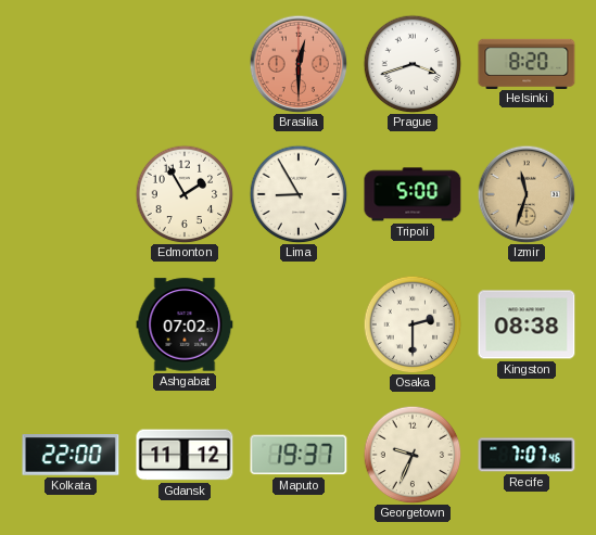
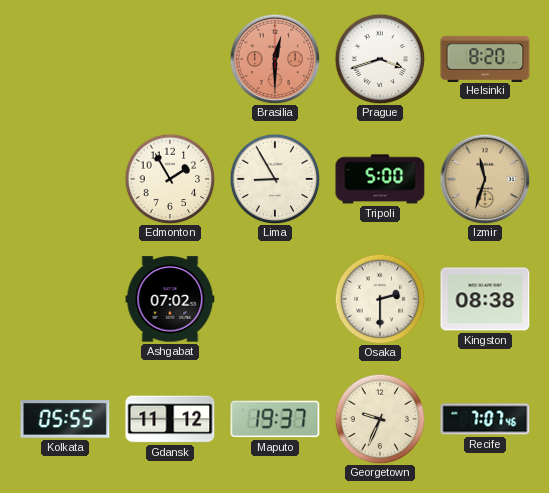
Kolkata: 22:00 -> 05:55
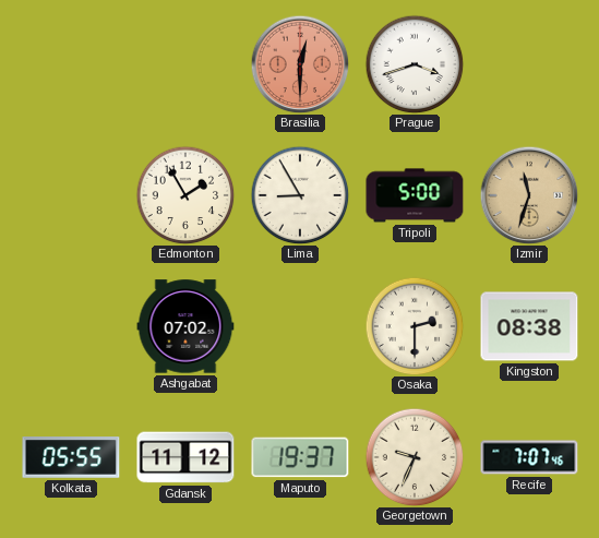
Helsinki: 8:20 -> none
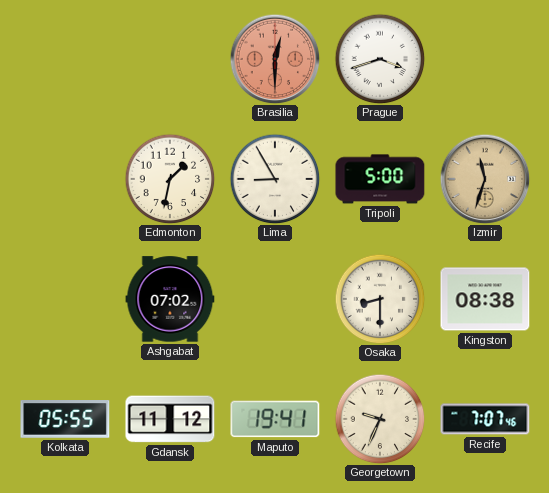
Edmonton: 1:55 -> 1:32
Osaka: 2:30 -> 8:30
Maputo: 19:37 -> 19:41
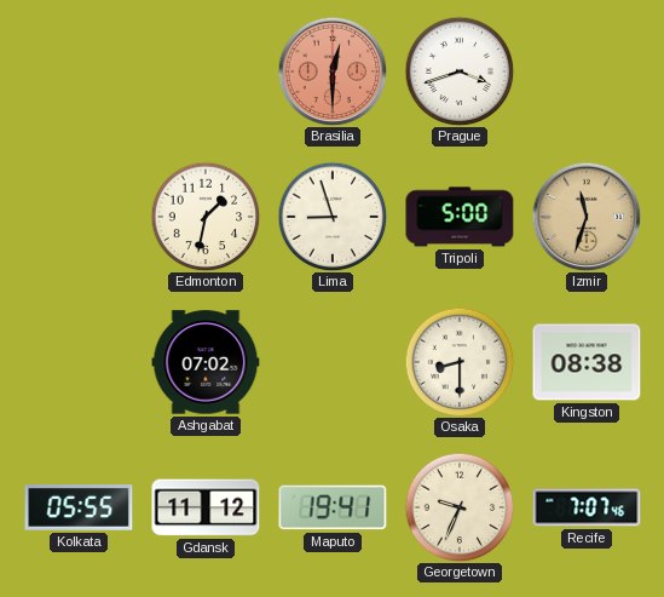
Lima: 8:55 -> 8:57
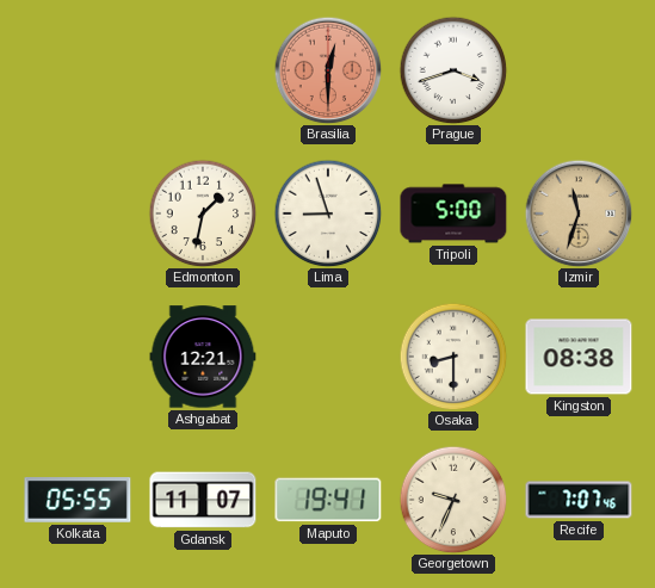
Ashgabat: 07:02 -> 12:21
Gdansk: 11:12 -> 11:07
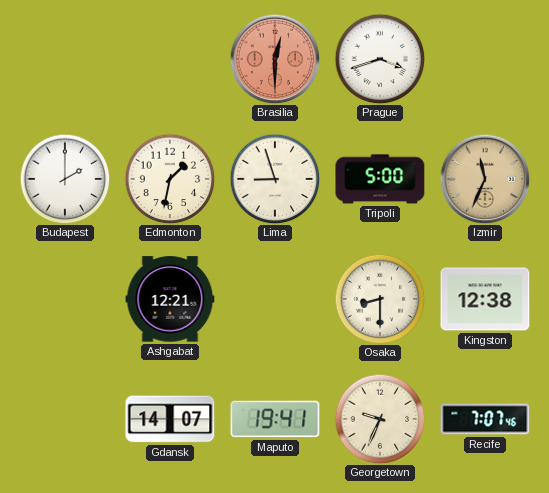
Budapest: none -> 2:00
Izmir: 11:33 -> 11:34
Kingston: 08:38 -> 12:38
Kolkata: 05:55 -> none
Gdansk: 11:07 -> 14:07
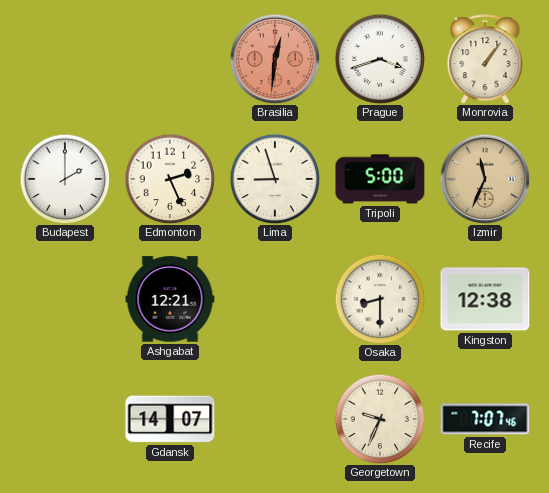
Brasilia: 12:30 -> 12:31
Monrovia: none -> 1:06
Edmonton: 1:32 -> 2:26
Maputo: 19:41 -> none
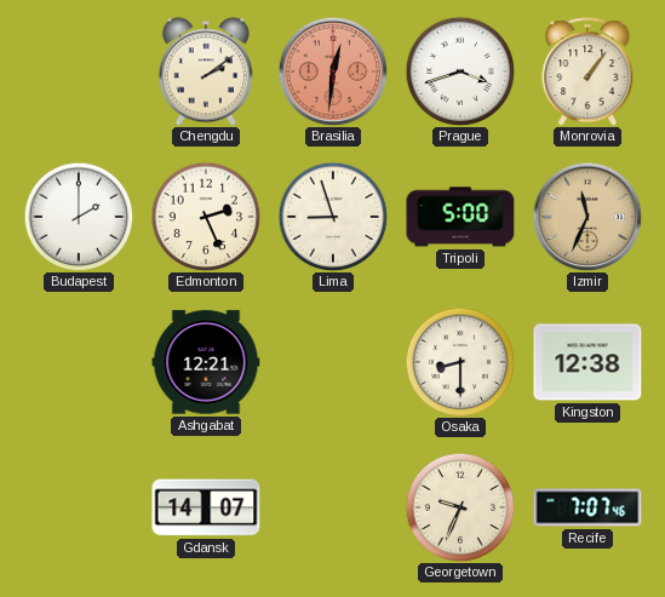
Chengdu: none -> 2:09
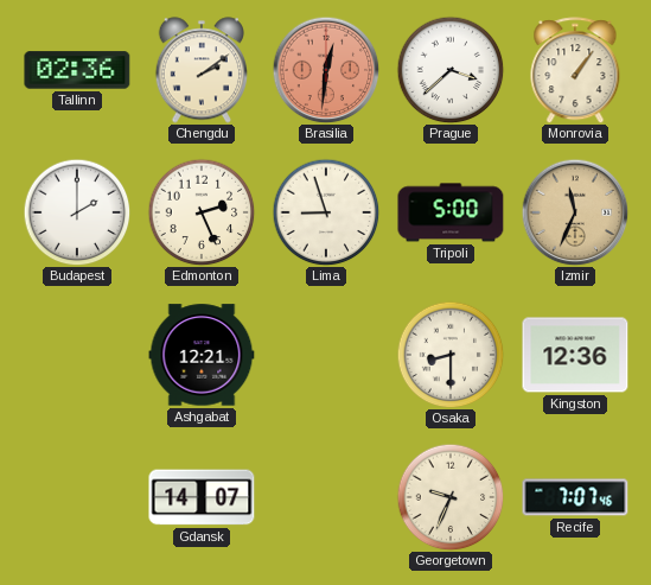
Tallinn: none -> 02:36
Prague: 3:42 -> 3:38
Kingston: 12:38 -> 12:36
